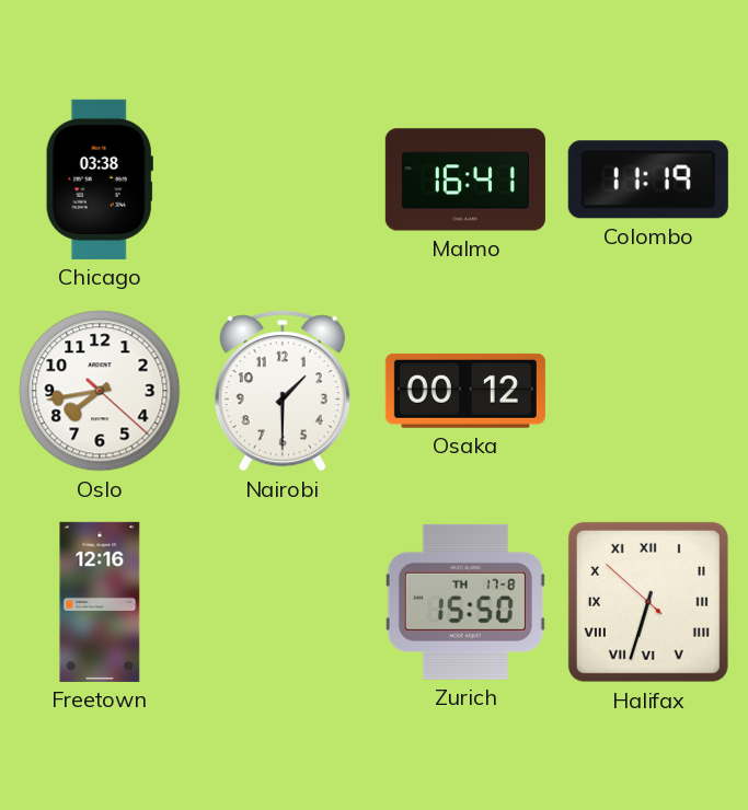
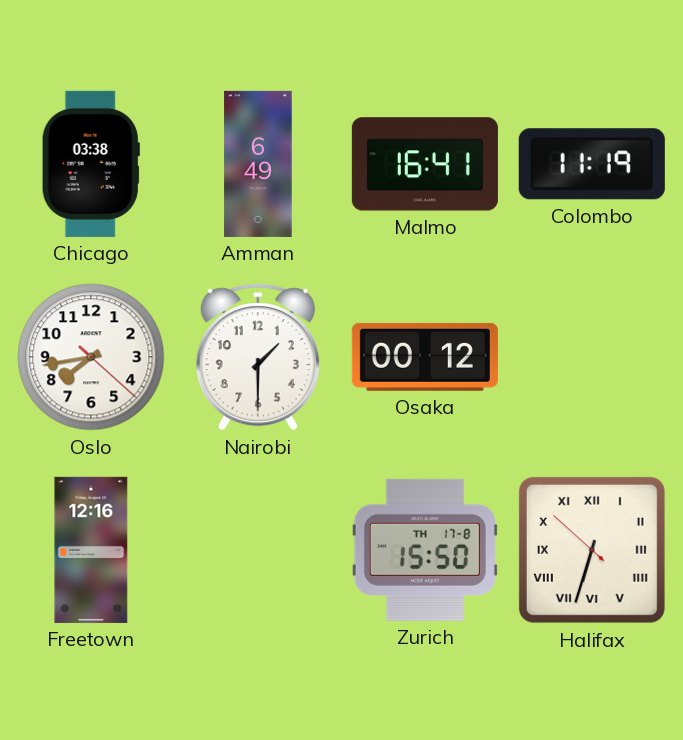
Amman: none -> 6:49
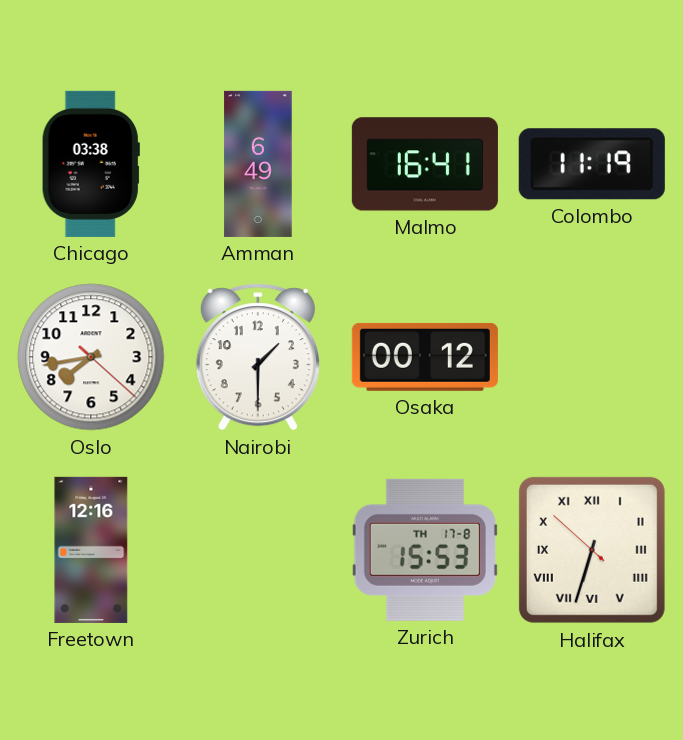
Zurich: 15:50 -> 15:53
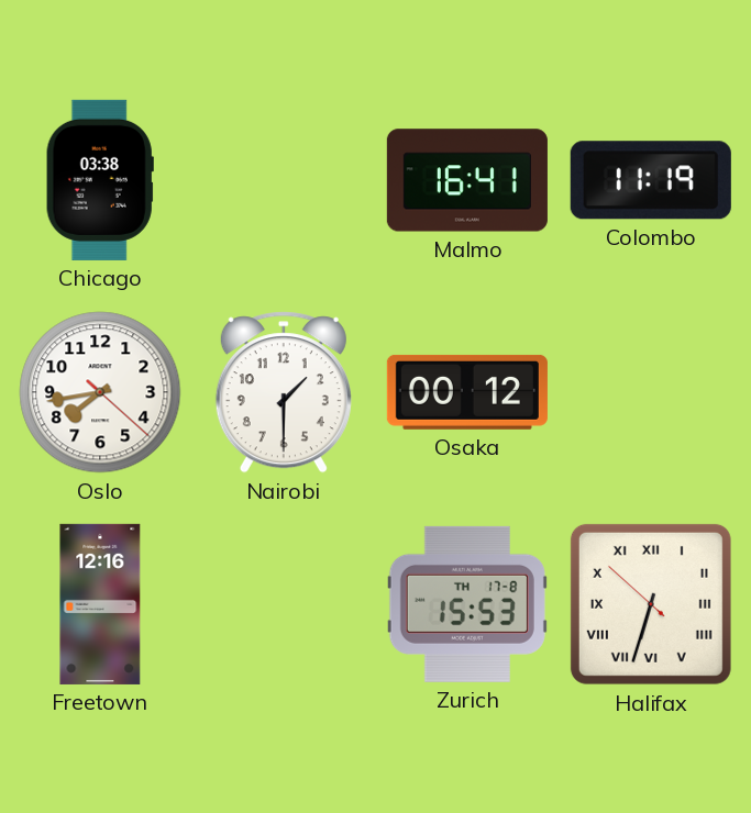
Amman: 6:49 -> none
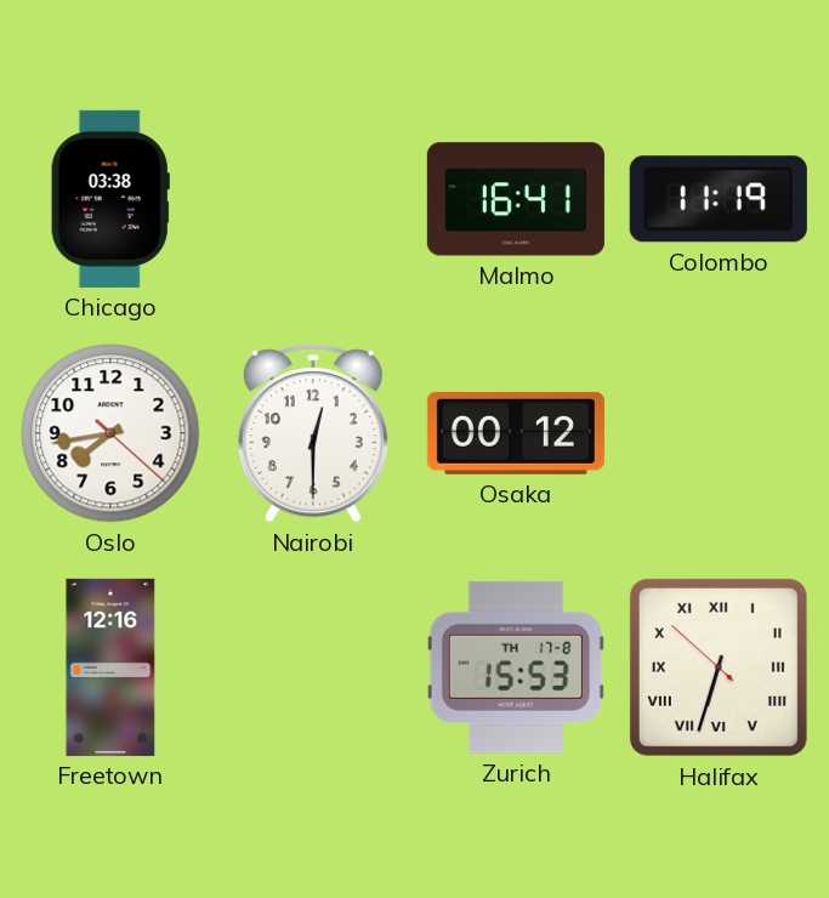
Nairobi: 1:30 -> 12:30
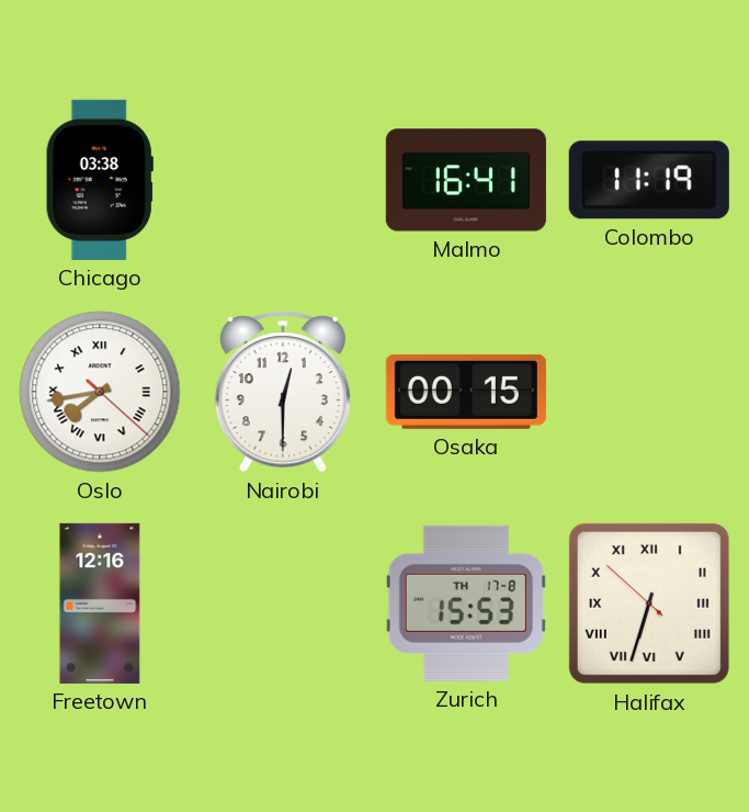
Oslo numerals: Arabic -> Roman
Osaka: 00:12 -> 00:15
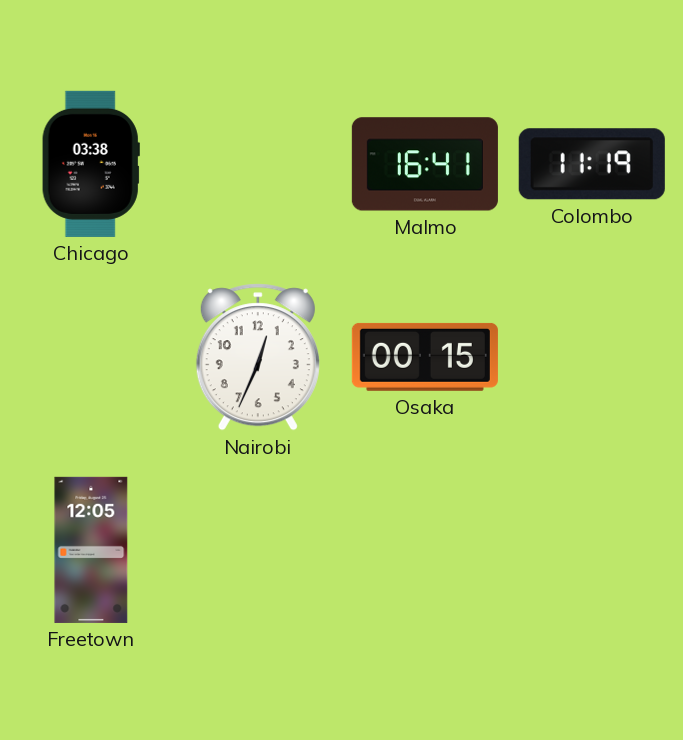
Oslo: 7:43 -> none
Nairobi: 12:30 -> 12:34
Freetown: 12:16 -> 12:05
Zurich: 15:53 -> none
Halifax: 6:32 -> none
